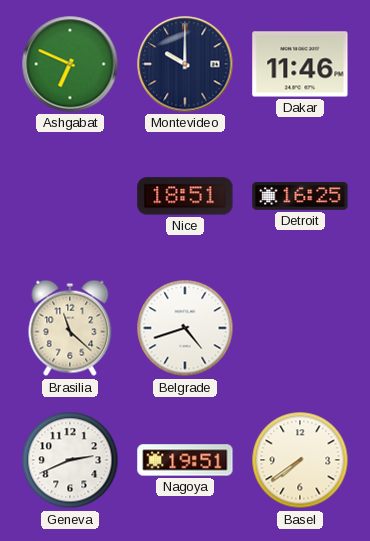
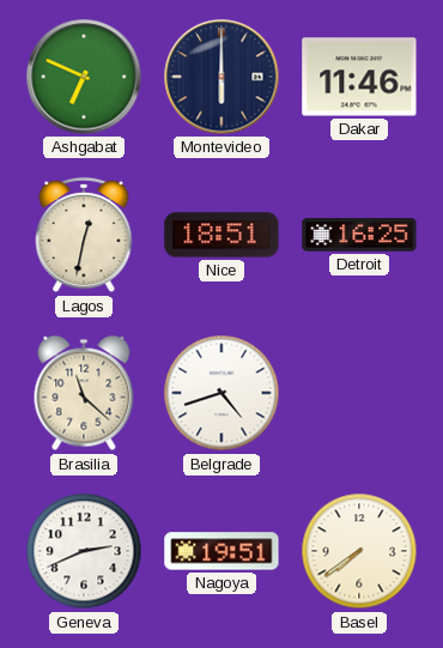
Montevideo: 10:00 -> 6:00
Lagos: none -> 12:32
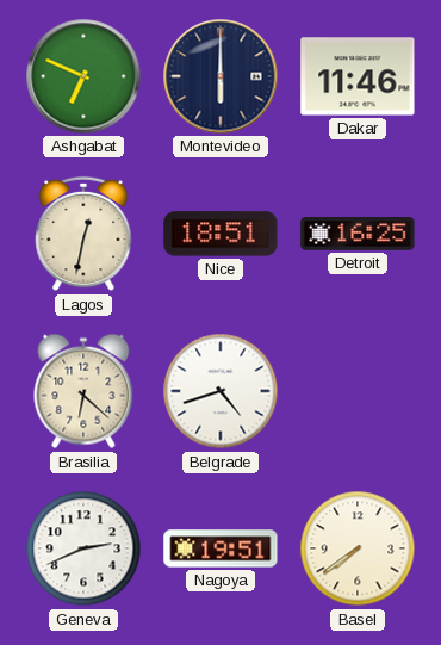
Brasilia: 11:22 -> 6:22
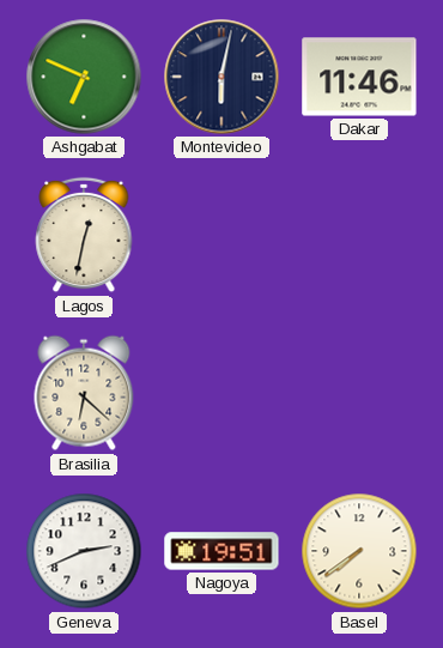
Montevideo: 6:00 -> 6:02
Nice: 18:51 -> none
Detroit: 16:25 -> none
Belgrade: 4:42 -> none
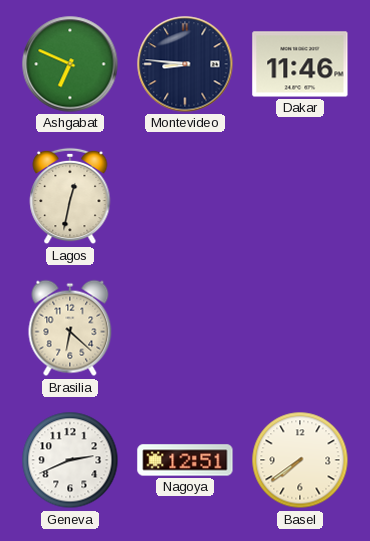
Montevideo: 6:02 -> 8:46
Nagoya: 19:51 -> 12:51
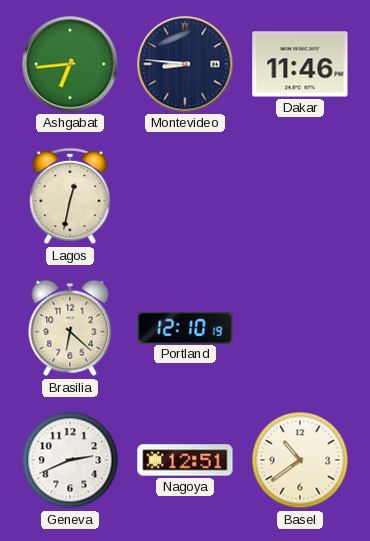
Ashgabat: 6:49 -> 6:44
Portland: none -> 12:10
Basel: 7:39 -> 10:39
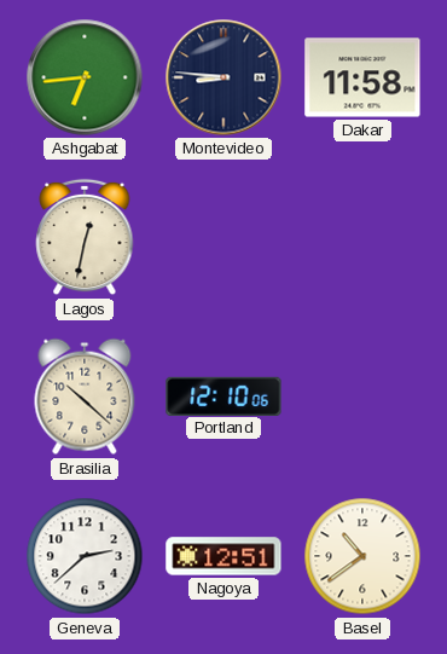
Dakar: 11:46 -> 11:58
Brasilia: 6:22 -> 10:22
Portland: 12:10:19 -> 12:10:06
Geneva: 2:41 -> 2:38
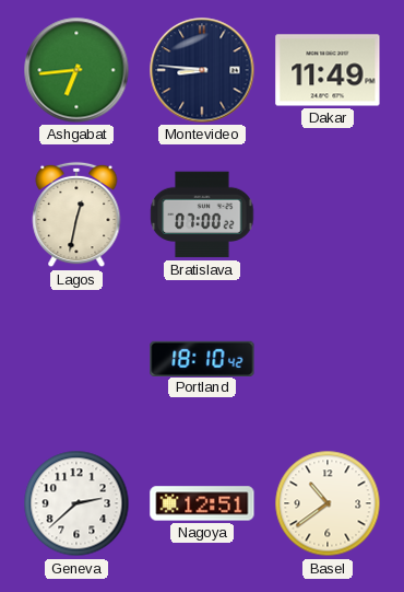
Dakar: 11:58 -> 11:49
Bratislava: none -> 07:00
Brasilia: 10:22 -> none
Portland: 12:10 -> 18:10
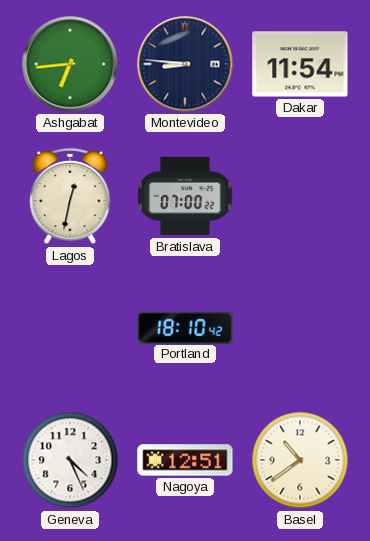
Dakar: 11:49 -> 11:54
Geneva: 2:38 -> 4:26
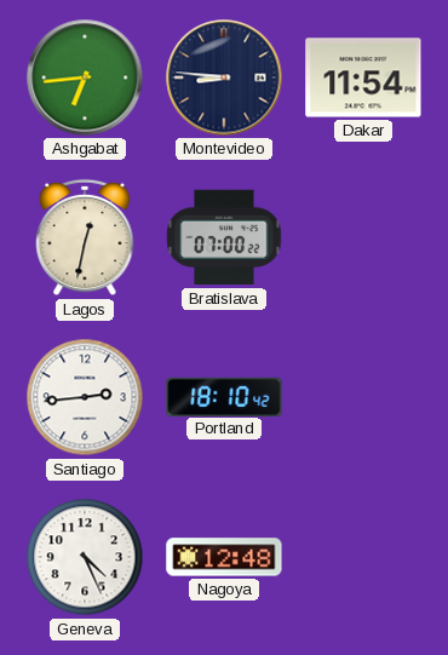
Santiago: none -> 2:44
Nagoya: 12:51 -> 12:48
Basel: 10:39 -> none
